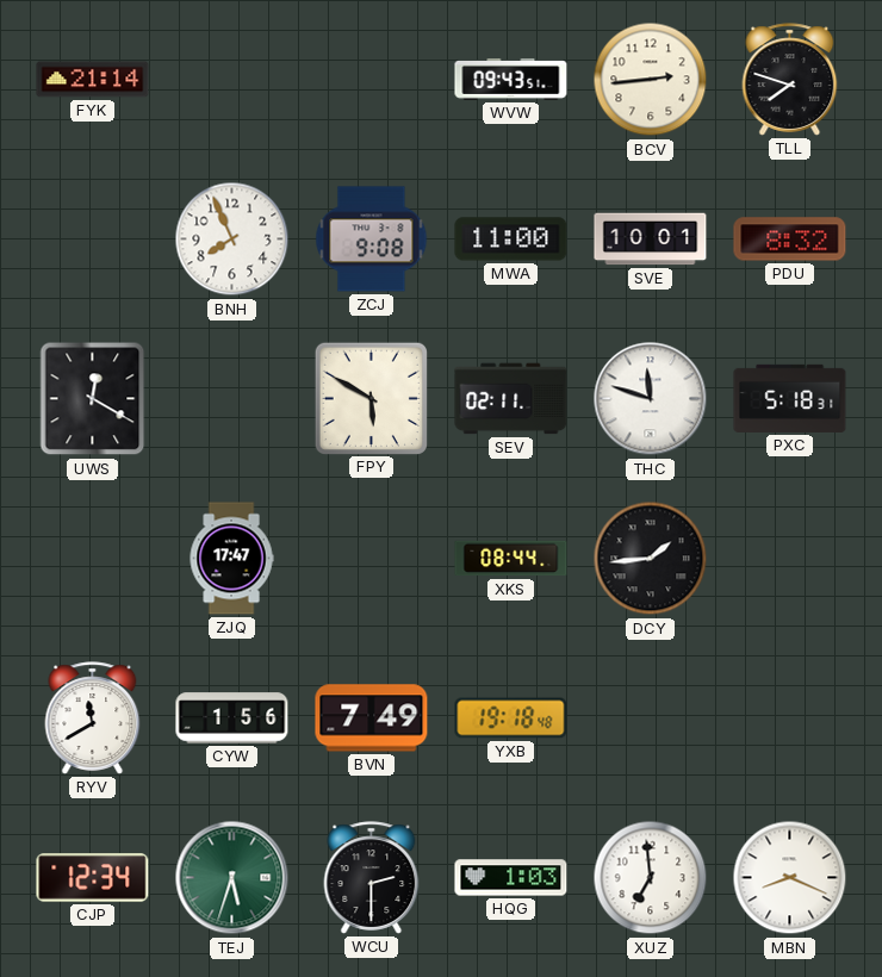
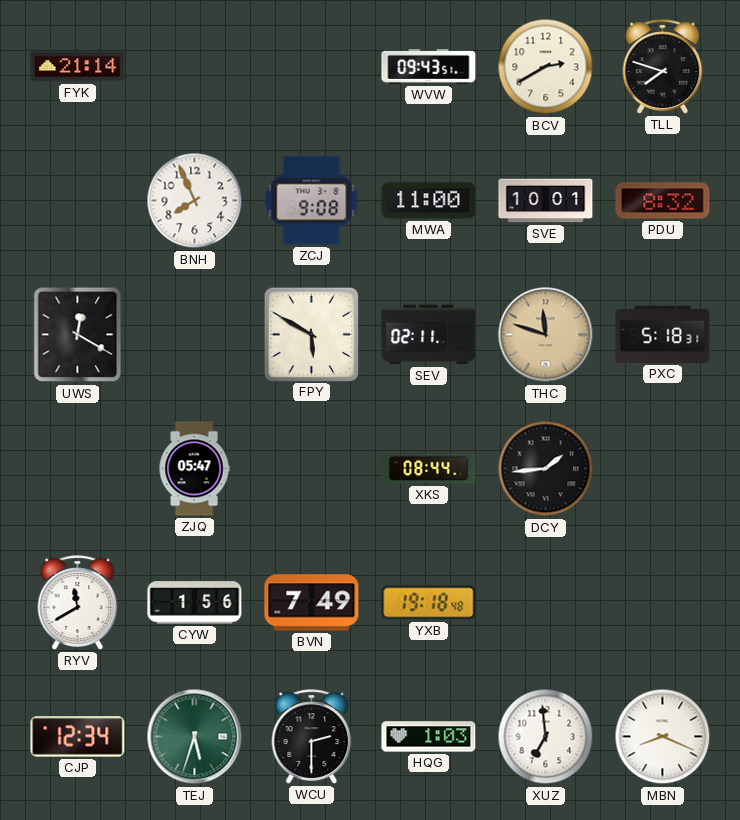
BCV: 2:44 -> 2:40
THC dial: white -> champagne
ZJQ: 17:47 -> 05:47
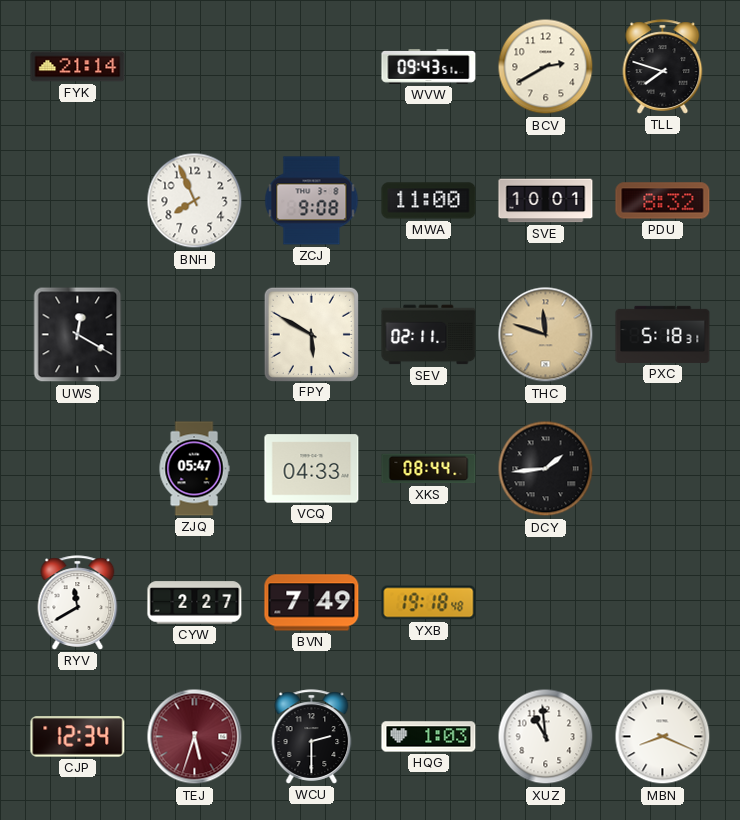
VCQ: none -> 04:33
CYW: 1:56 -> 2:27
TEJ dial: green -> burgundy
XUZ: 6:59 -> 10:59
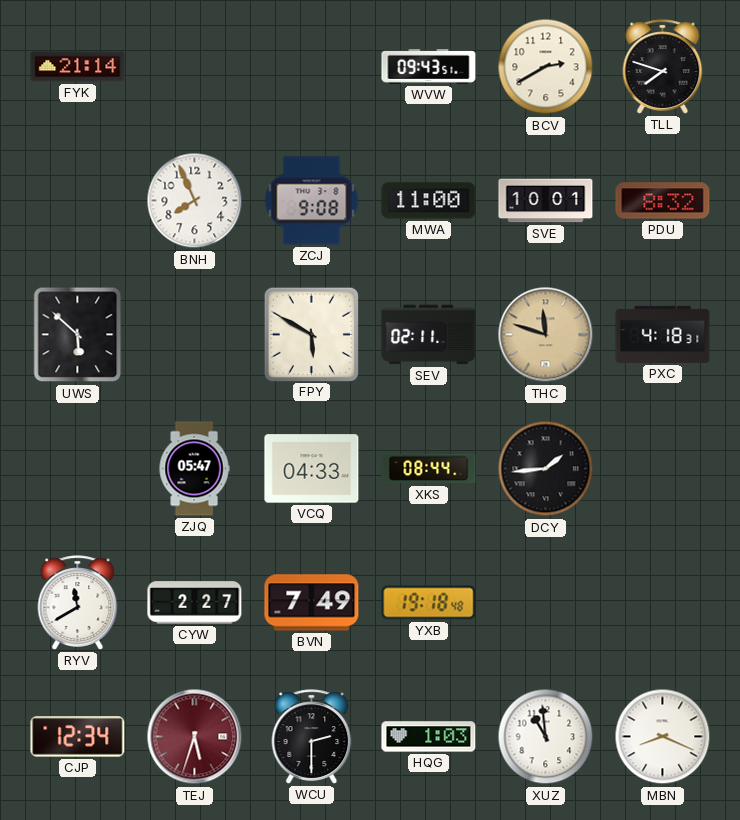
UWS: 12:20 -> 5:52
PXC: 5:18 -> 4:18
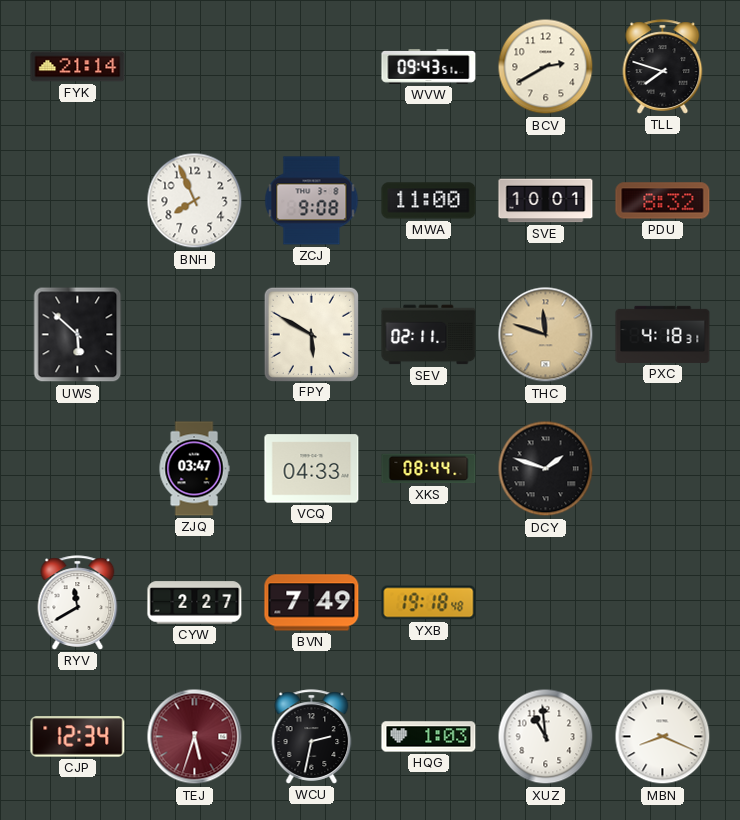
ZJQ: 05:47 -> 03:47
DCY: 1:44 -> 1:48
WCU: 2:30 -> 2:32
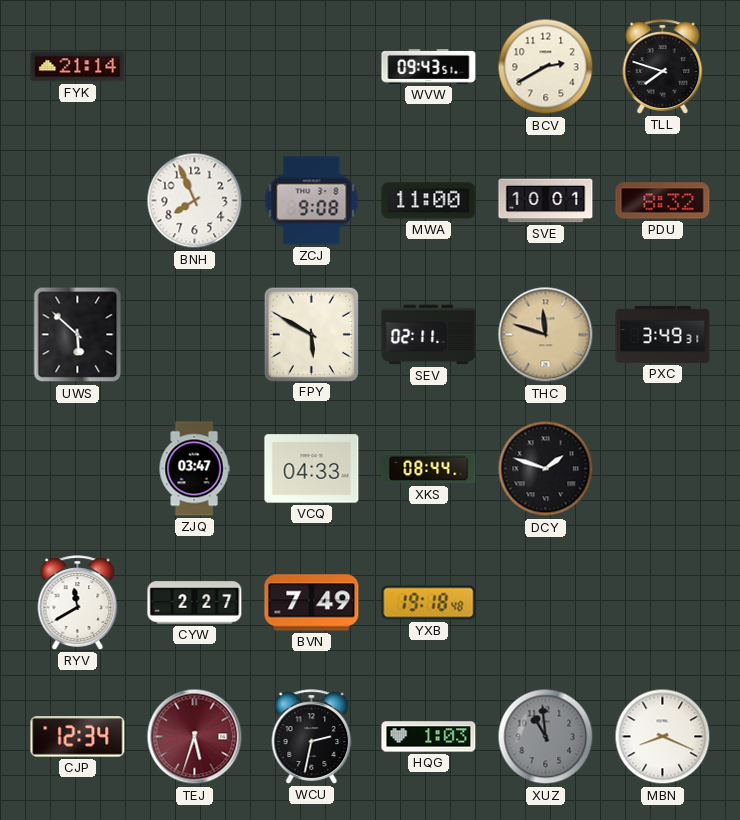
PXC: 4:18 -> 3:49
XUZ dial: white -> grey
